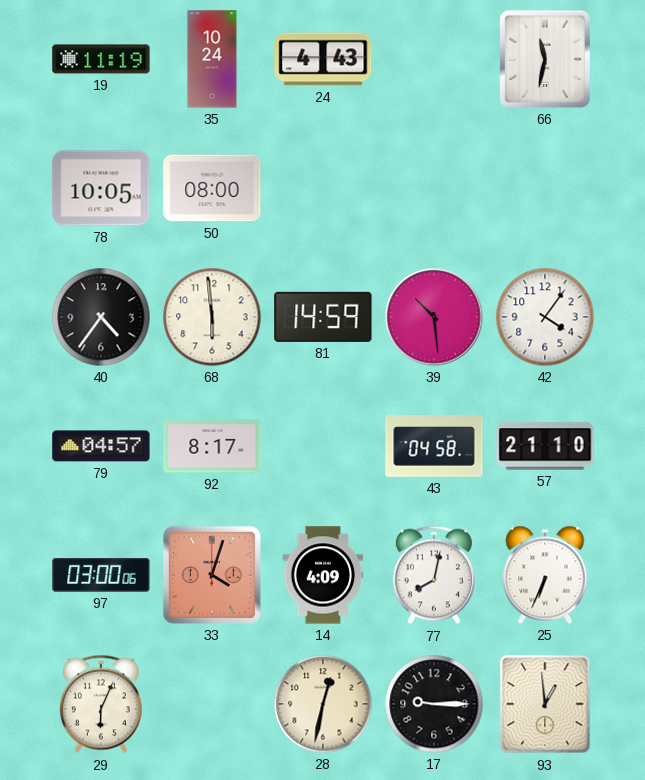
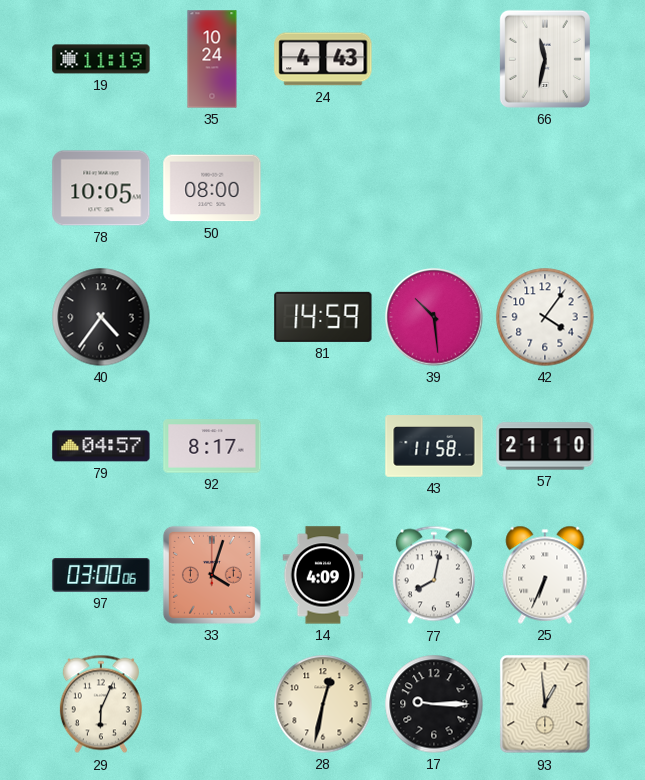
68: 5:59 -> none
43: 04:58 -> 11:58
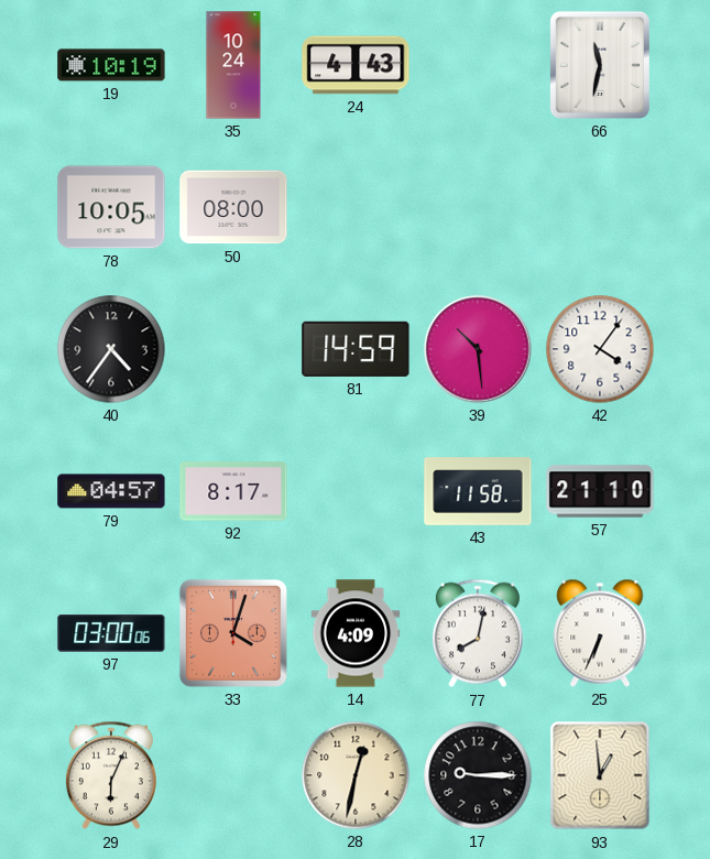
19: 11:19 -> 10:19
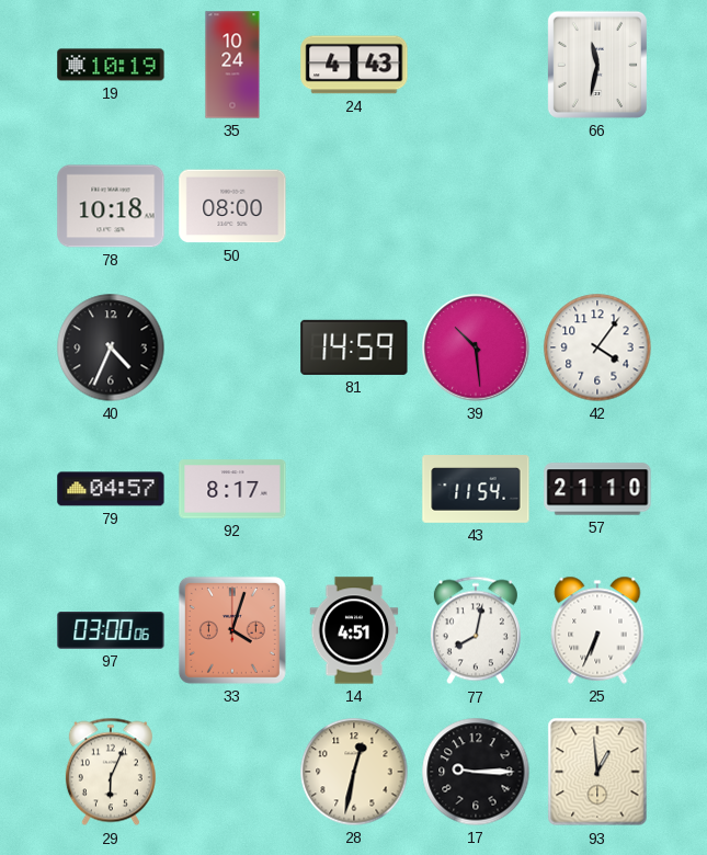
78: 10:05 -> 10:18
40: 4:36 -> 4:34
43: 11:58 -> 11:54
14: 4:09 -> 4:51
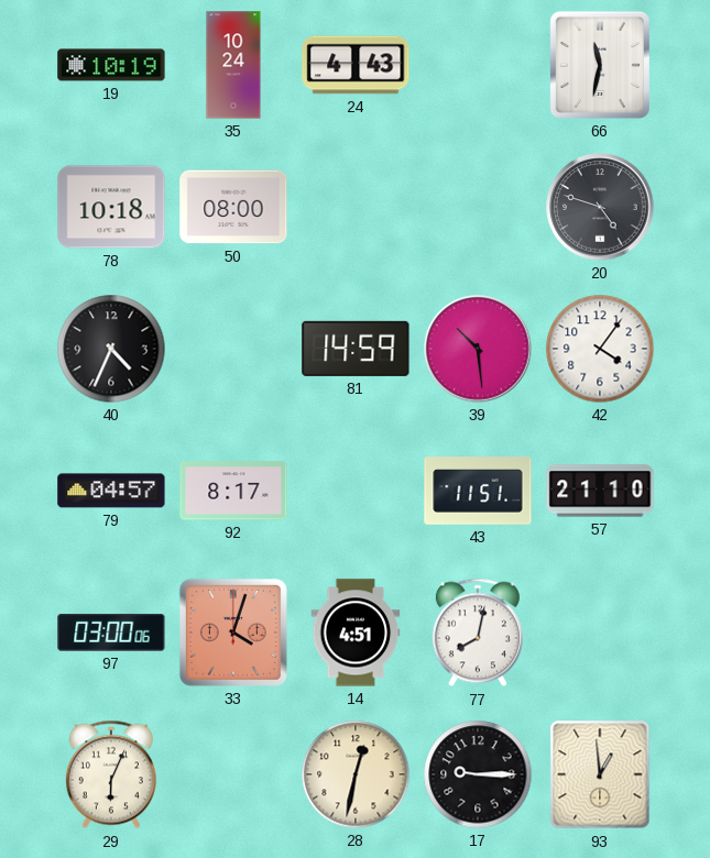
20: none -> 4:48
43: 11:54 -> 11:51
25: 6:34 -> none
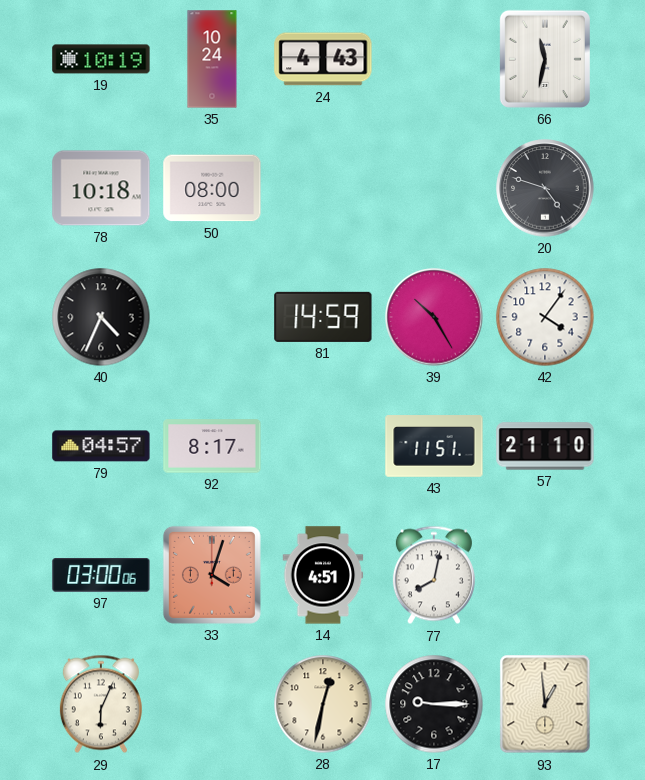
39: 10:29 -> 10:25
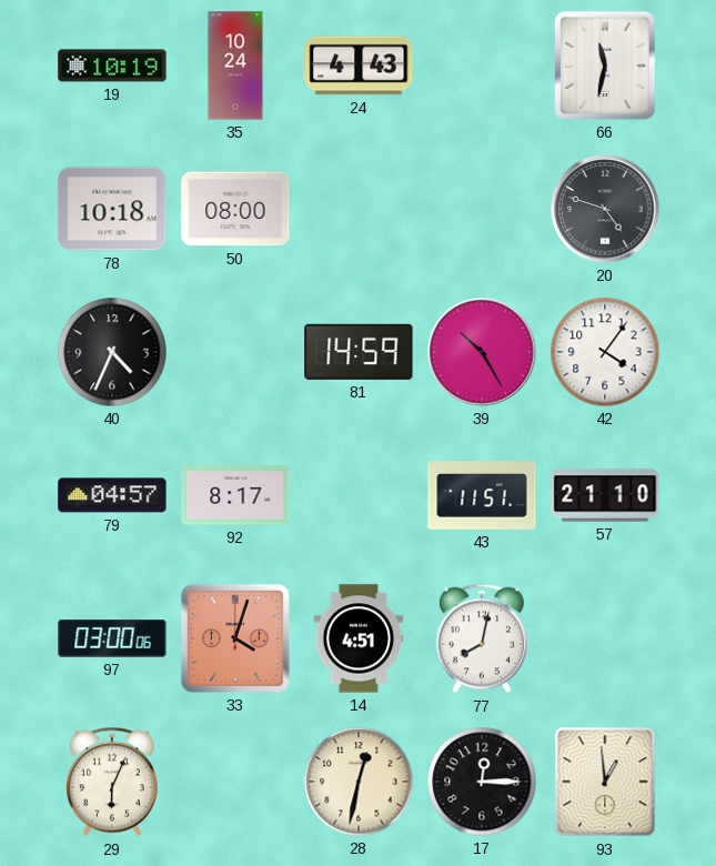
17: 9:15 -> 12:15
